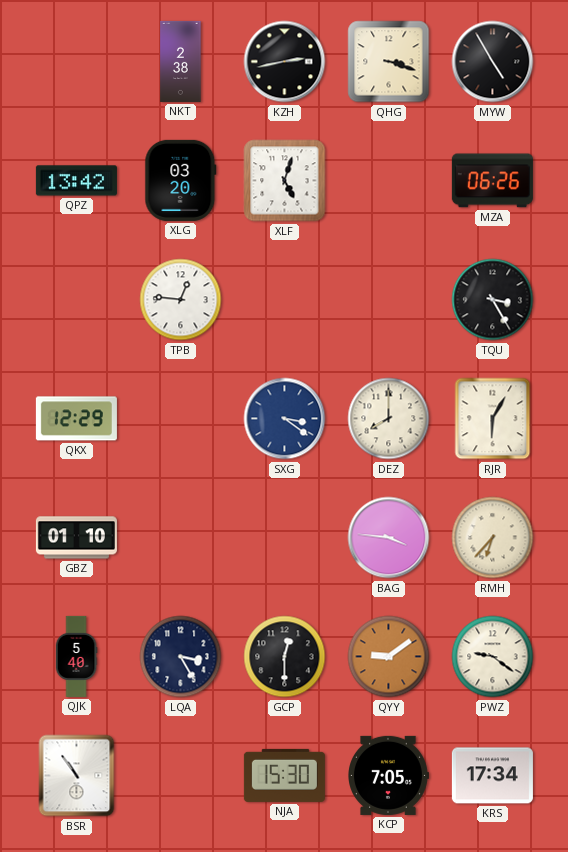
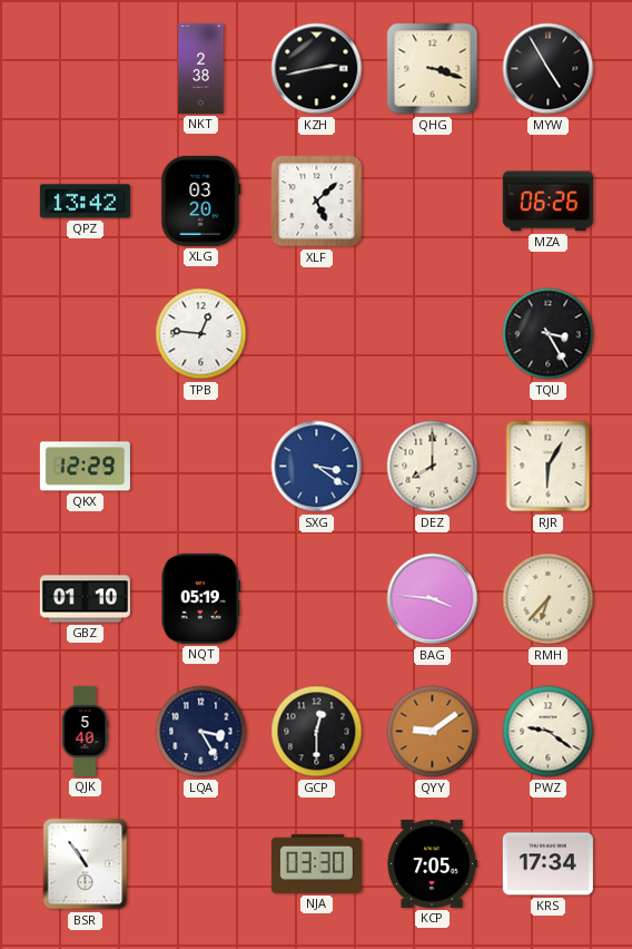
XLF: 5:03 -> 5:08
NQT: none -> 05:19
NJA: 15:30 -> 03:30
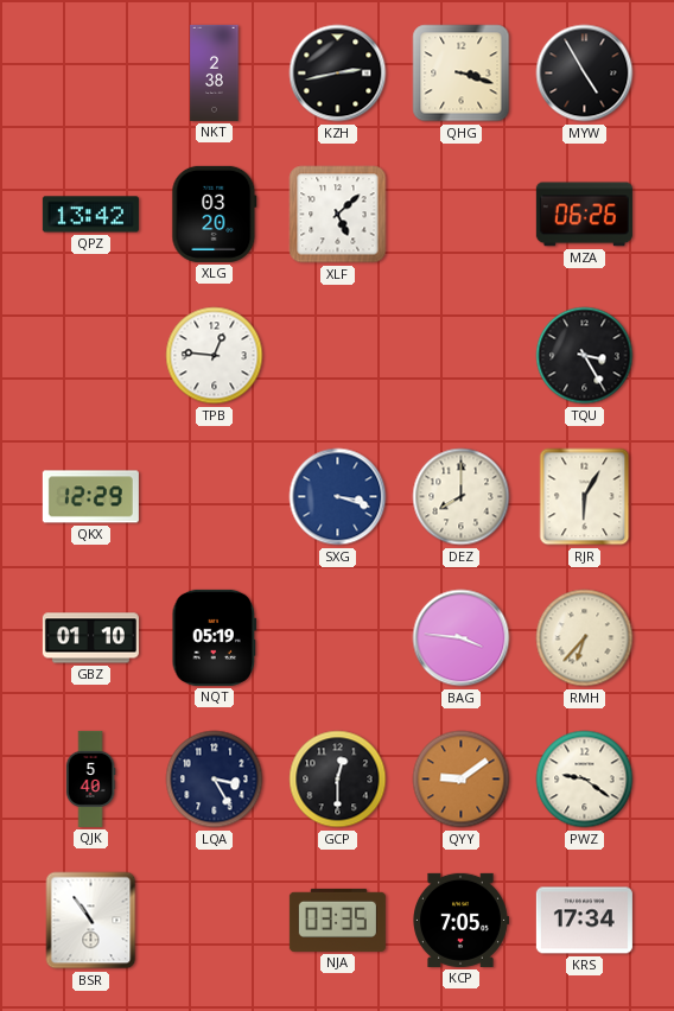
SXG: 3:21 -> 3:18
NJA: 03:30 -> 03:35
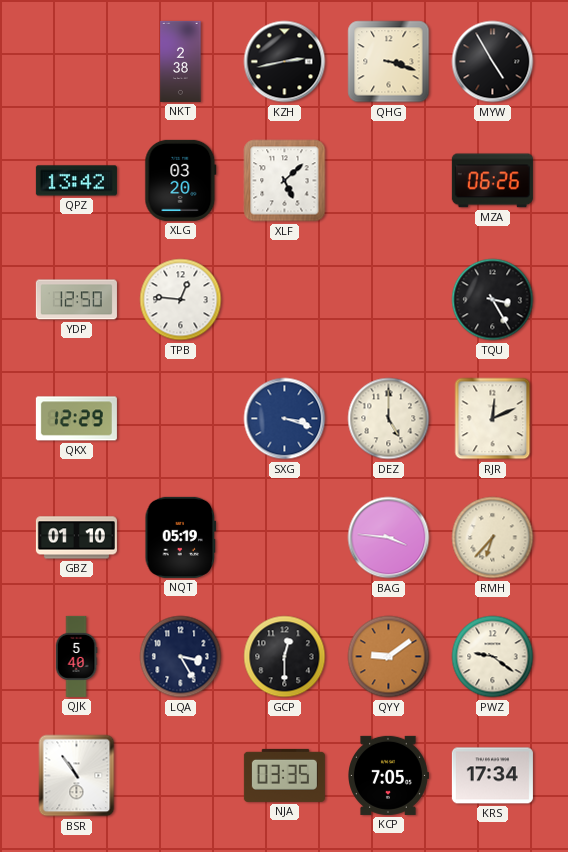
YDP: none -> 12:50
DEZ: 8:00 -> 5:00
RJR: 6:05 -> 12:11
